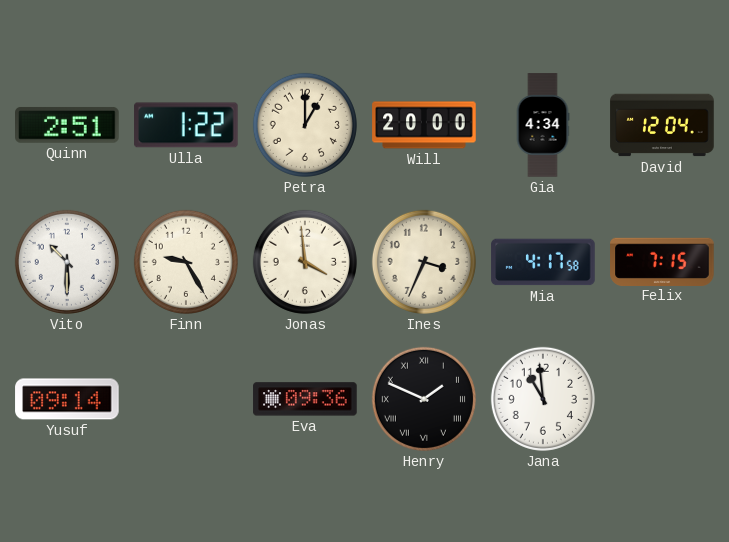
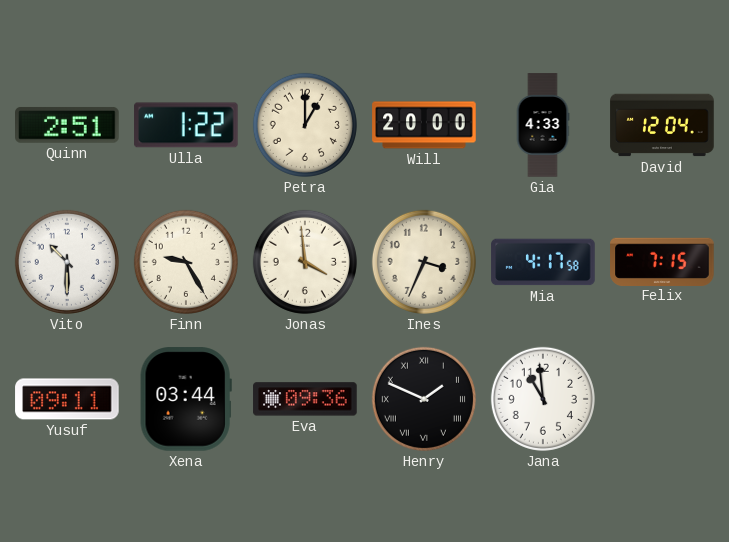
Gia: 4:34 -> 4:33
Yusuf: 09:14 -> 09:11
Xena: none -> 03:44
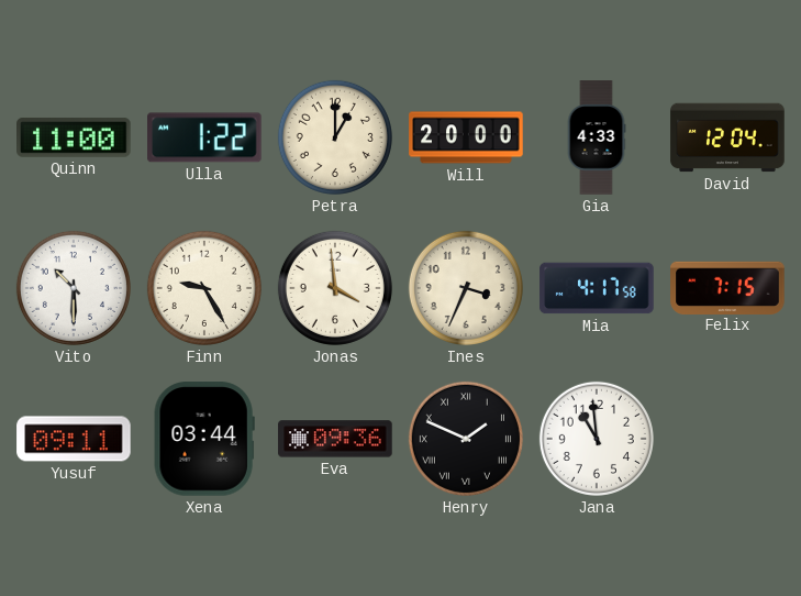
Quinn: 2:51 -> 11:00
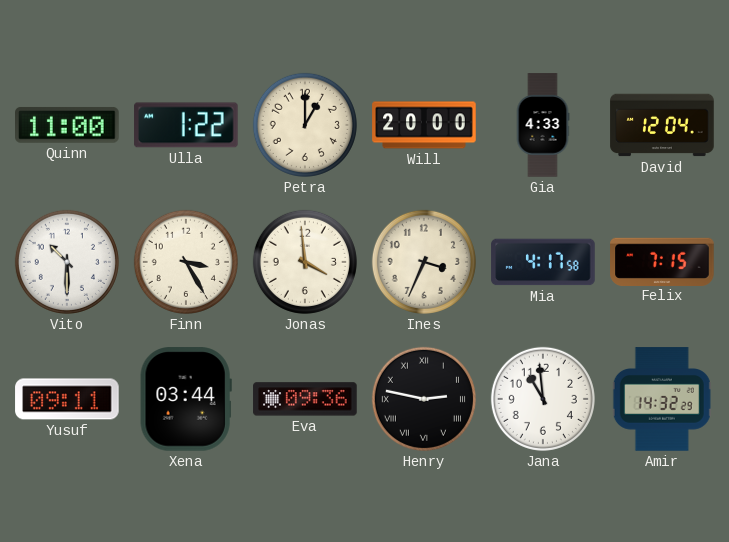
Finn: 9:25 -> 3:25
Henry: 1:49 -> 2:47
Amir: none -> 14:32
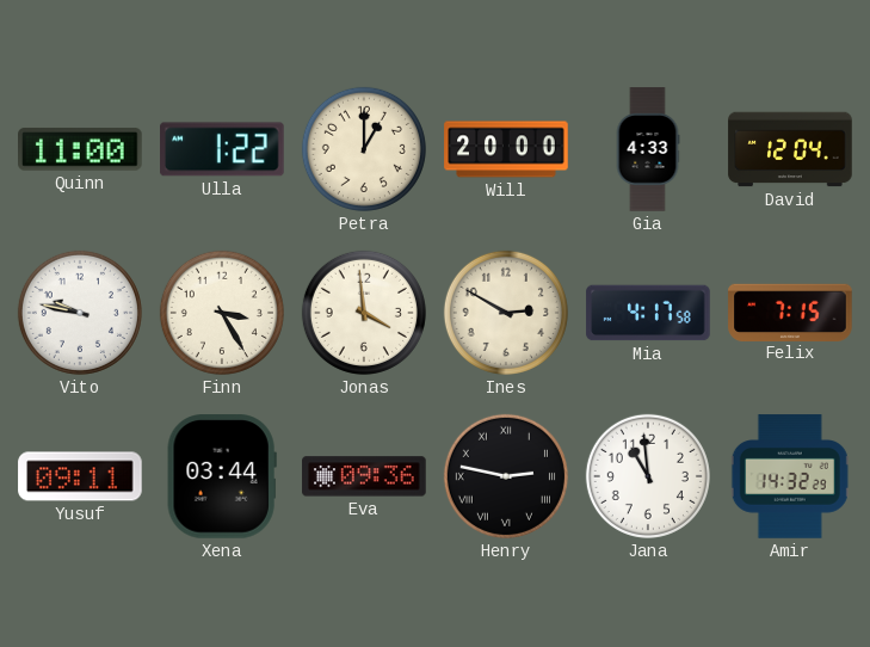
Vito: 10:30 -> 9:47
Ines: 3:34 -> 2:50
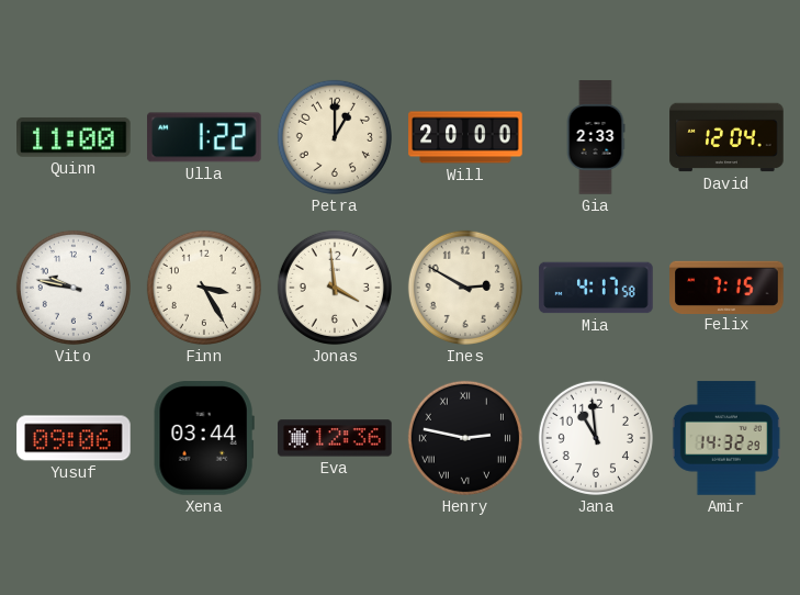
Gia: 4:33 -> 2:33
Yusuf: 09:11 -> 09:06
Eva: 09:36 -> 12:36
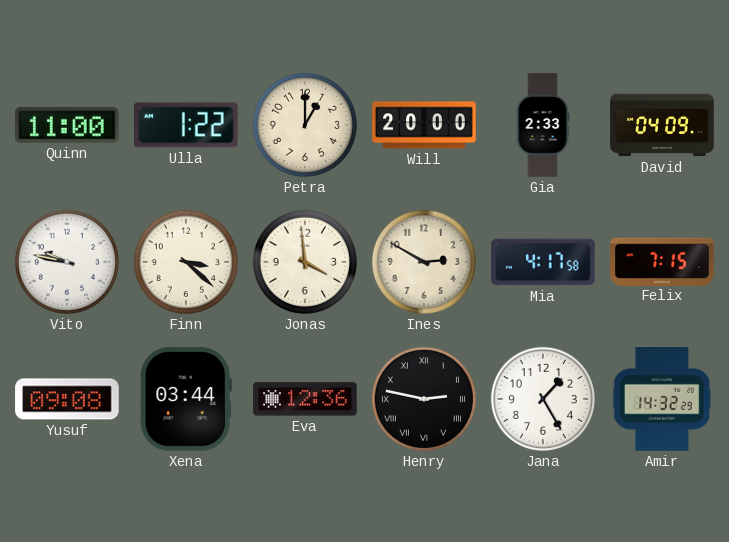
David: 12:04 -> 04:09
Finn: 3:25 -> 3:22
Yusuf: 09:06 -> 09:08
Jana: 10:59 -> 1:25
